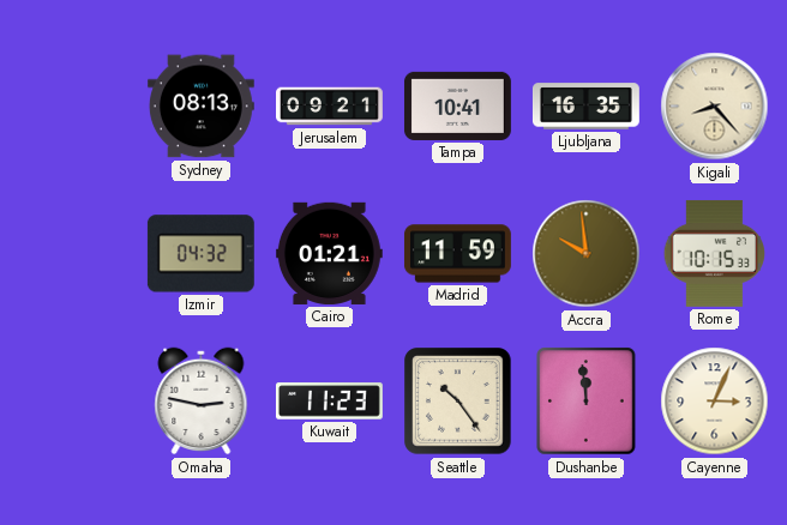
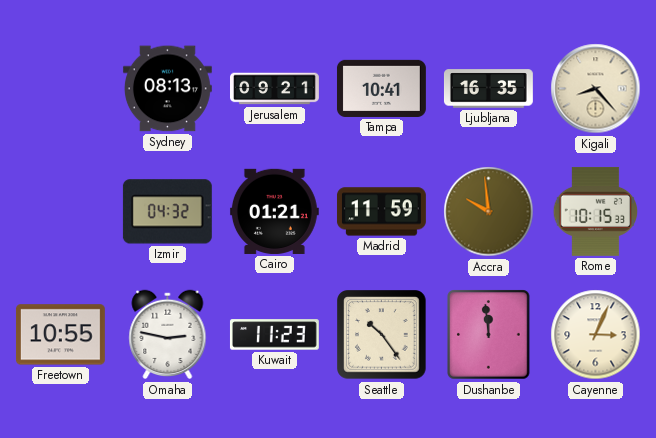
Freetown: none -> 10:55
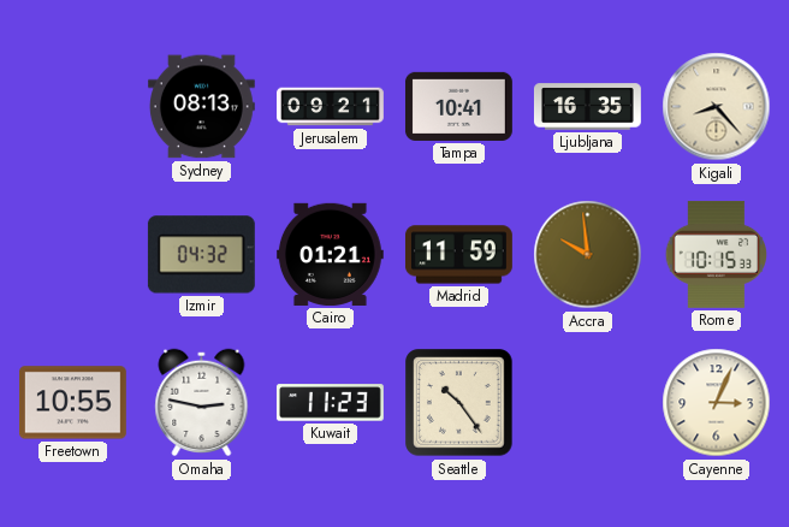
Dushanbe: 11:59 -> none
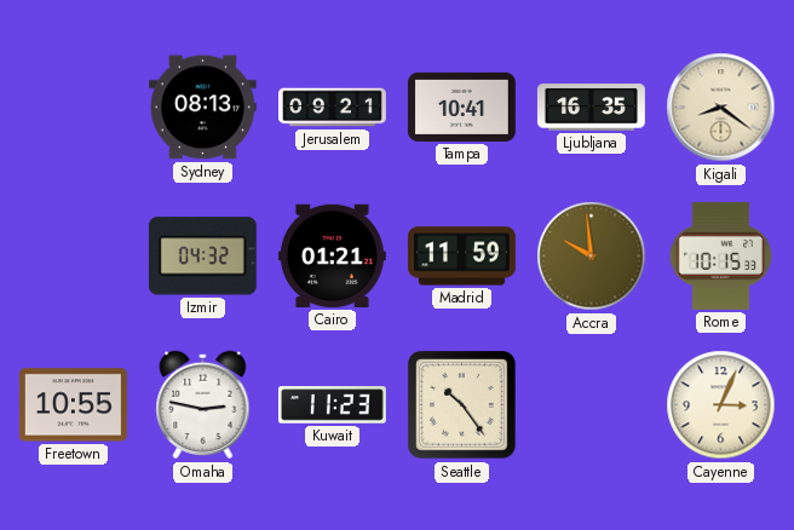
Kigali: 8:23 -> 8:21
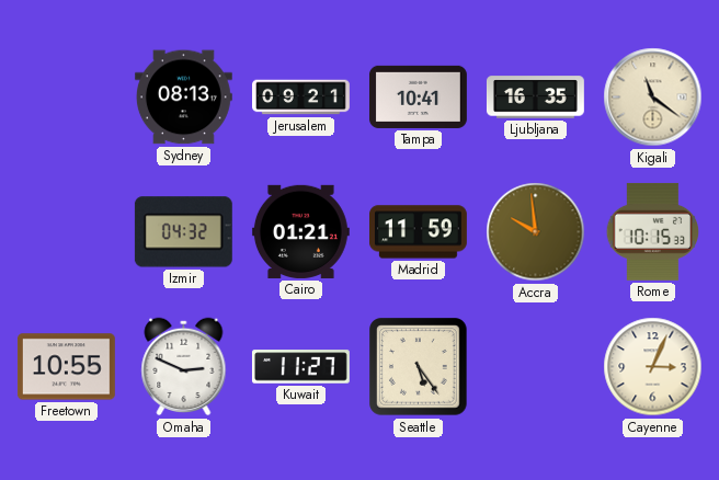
Kigali: 8:21 -> 11:21
Omaha: 2:47 -> 2:49
Kuwait: 11:23 -> 11:27
Seattle: 10:24 -> 5:24
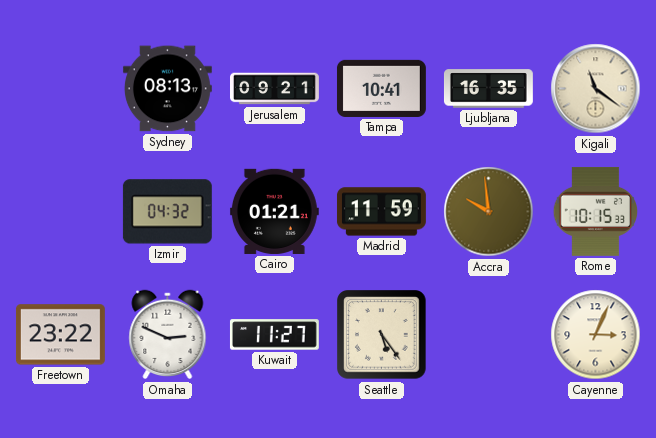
Freetown: 10:55 -> 23:22
